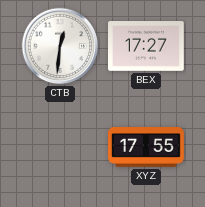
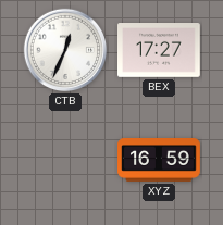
CTB: 12:31 -> 12:34
XYZ: 17:55 -> 16:59
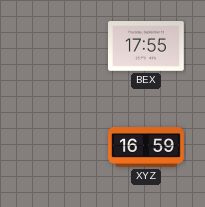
CTB: 12:34 -> none
BEX: 17:27 -> 17:55
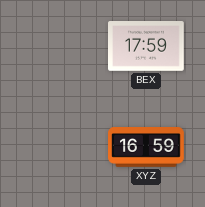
BEX: 17:55 -> 17:59
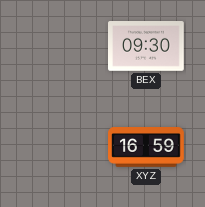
BEX: 17:59 -> 09:30
